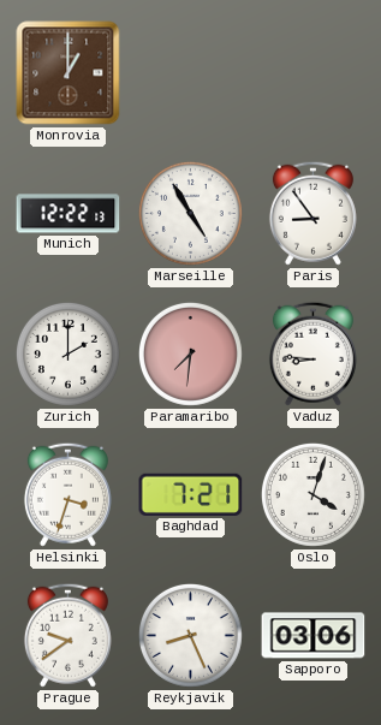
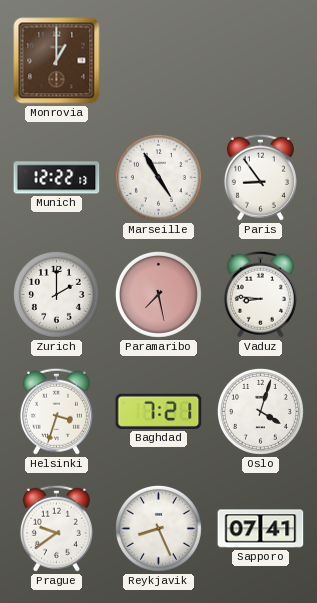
Paramaribo: 7:31 -> 7:28
Sapporo: 03:06 -> 07:41
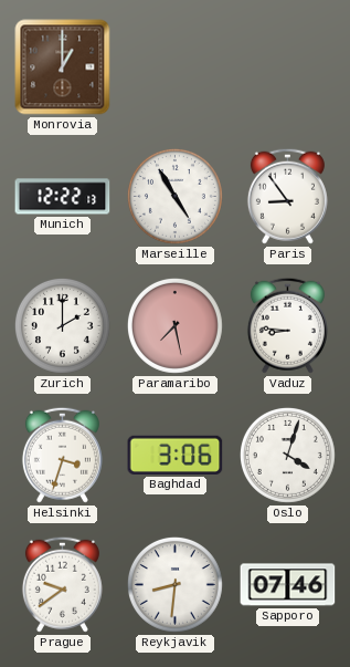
Baghdad: 7:21 -> 3:06
Reykjavik: 8:26 -> 8:31
Sapporo: 07:41 -> 07:46
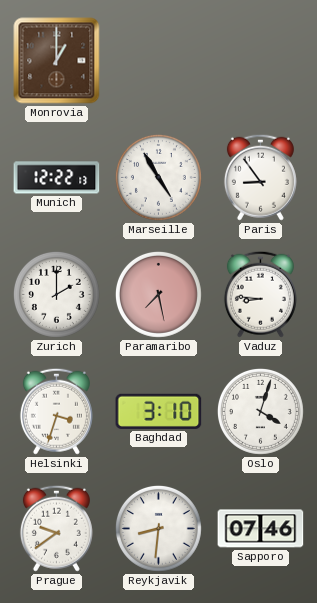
Baghdad: 3:06 -> 3:10
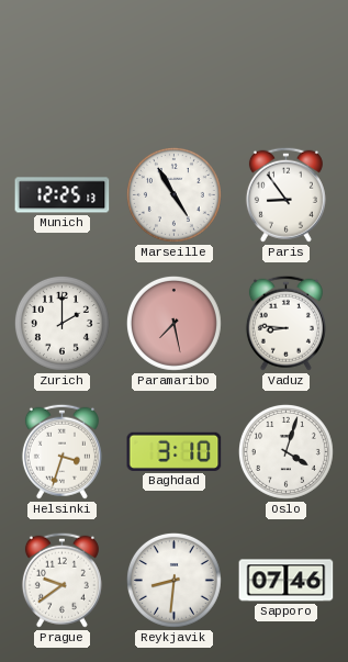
Monrovia: 1:00 -> none
Munich: 12:22 -> 12:25
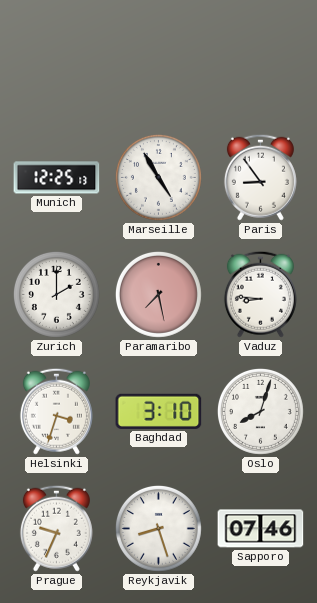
Oslo: 4:03 -> 8:03
Prague: 9:39 -> 9:34
Reykjavik: 8:31 -> 8:27
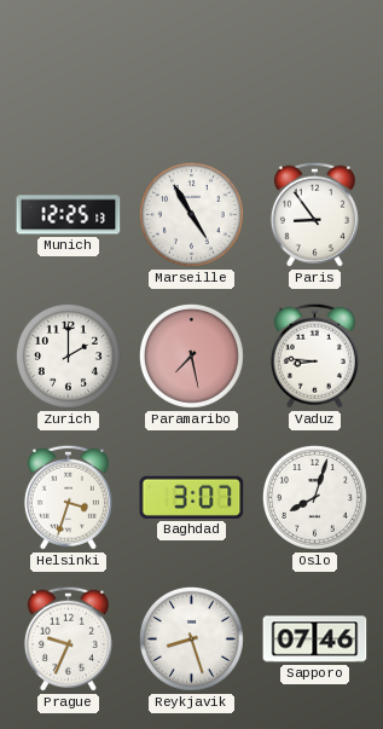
Baghdad: 3:10 -> 3:07
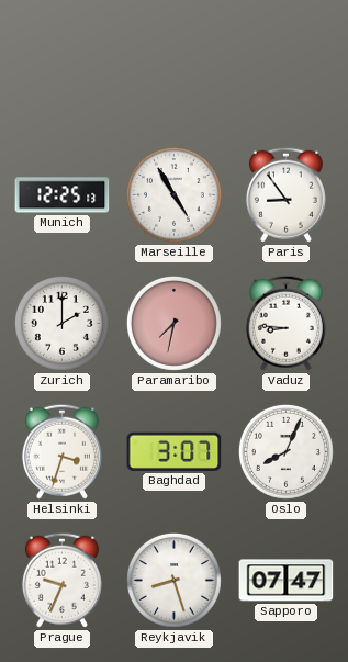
Paramaribo: 7:28 -> 7:32
Oslo: 8:03 -> 8:04
Sapporo: 07:46 -> 07:47
